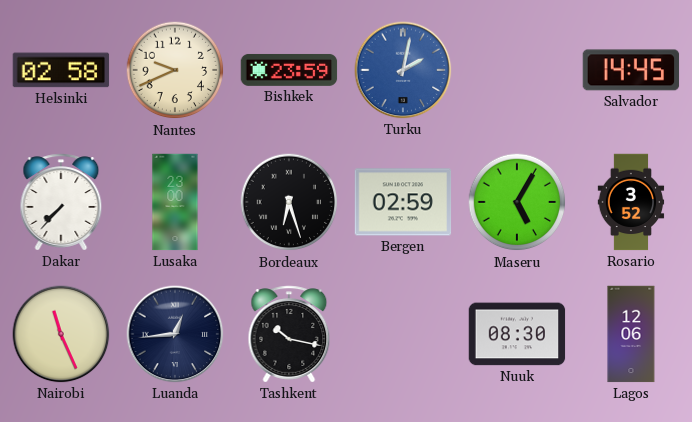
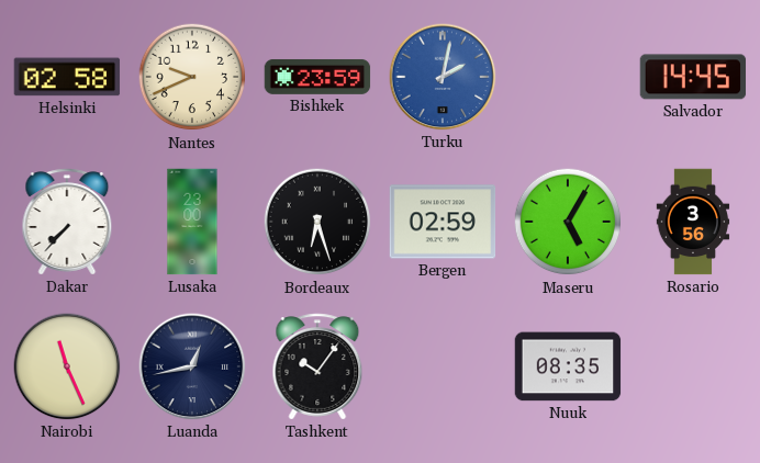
Rosario: 3:52 -> 3:56
Luanda: 12:44 -> 12:43
Tashkent: 10:17 -> 10:06
Nuuk: 08:30 -> 08:35
Lagos: 12:06 -> none
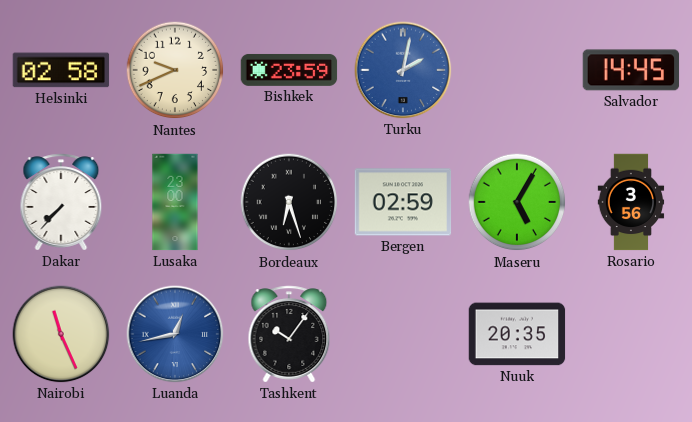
Luanda dial: navy -> blue
Nuuk: 08:35 -> 20:35
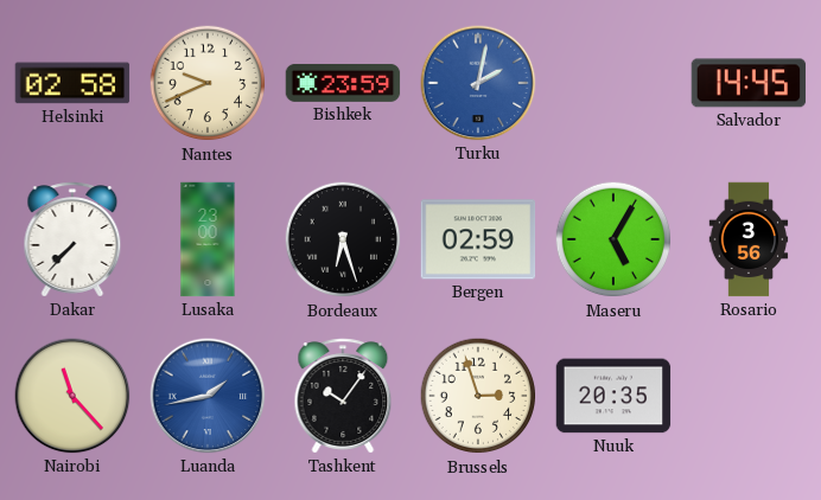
Nairobi: 11:26 -> 11:23
Luanda: 12:43 -> 1:43
Brussels: none -> 2:57
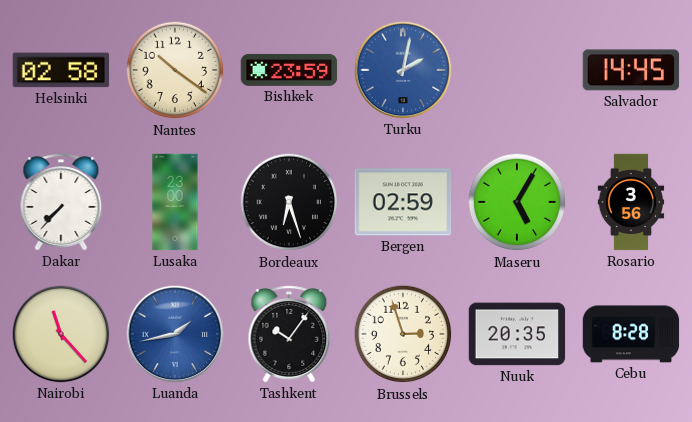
Nantes: 9:41 -> 10:21
Cebu: none -> 8:28
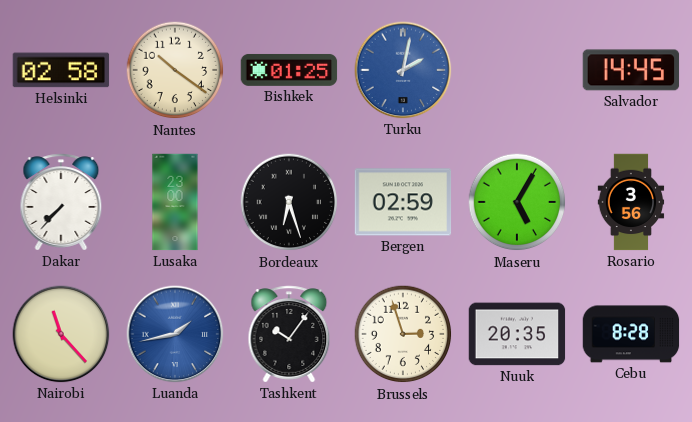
Bishkek: 23:59 -> 01:25
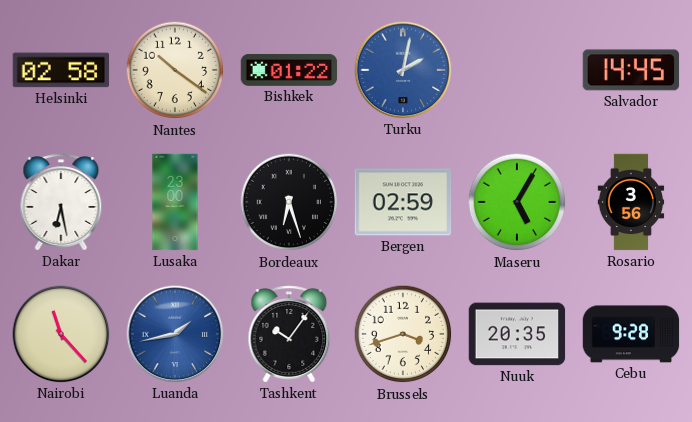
Bishkek: 01:25 -> 01:22
Dakar: 7:37 -> 6:28
Brussels: 2:57 -> 3:42
Cebu: 8:28 -> 9:28
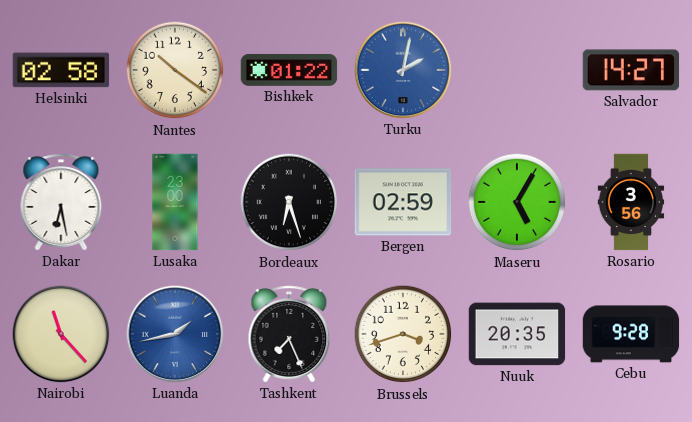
Salvador: 14:45 -> 14:27
Tashkent: 10:06 -> 7:26
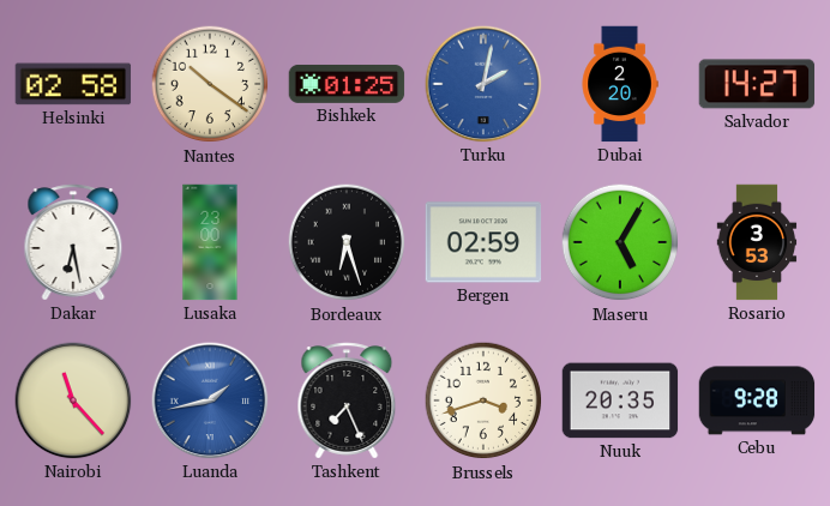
Bishkek: 01:22 -> 01:25
Dubai: none -> 2:20
Rosario: 3:56 -> 3:53
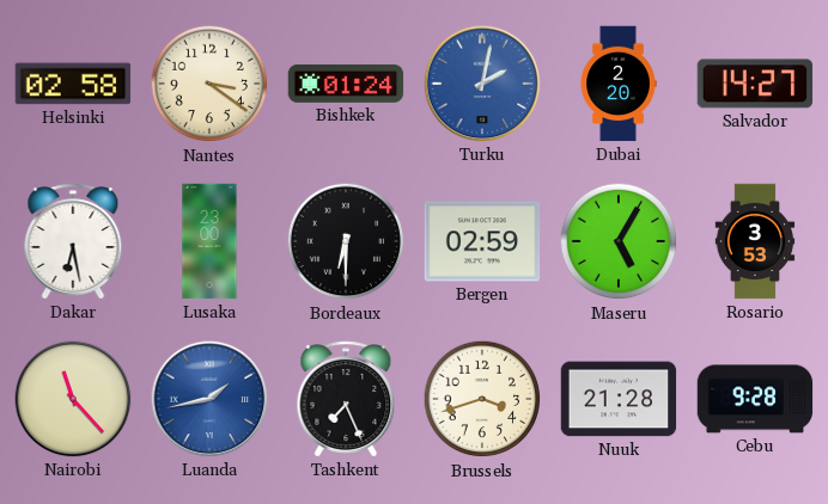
Nantes: 10:21 -> 3:21
Bishkek: 01:25 -> 01:24
Bordeaux: 6:27 -> 6:30
Nuuk: 20:35 -> 21:28
